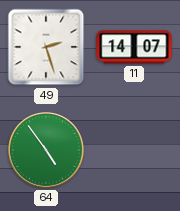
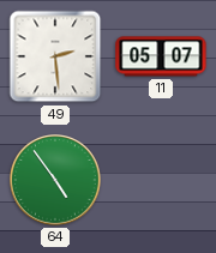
49: 2:27 -> 2:29
11: 14:07 -> 05:07
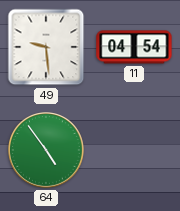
49: 2:29 -> 9:29
11: 05:07 -> 04:54
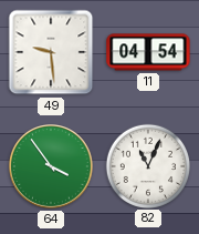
64: 4:54 -> 3:54
82: none -> 11:04
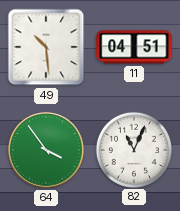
49: 9:29 -> 10:29
11: 04:54 -> 04:51
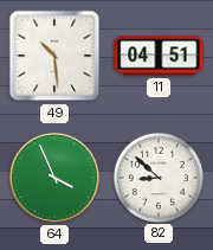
64: 3:54 -> 3:56
82: 11:04 -> 8:52
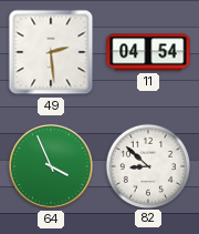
49: 10:29 -> 2:29
11: 04:51 -> 04:54
